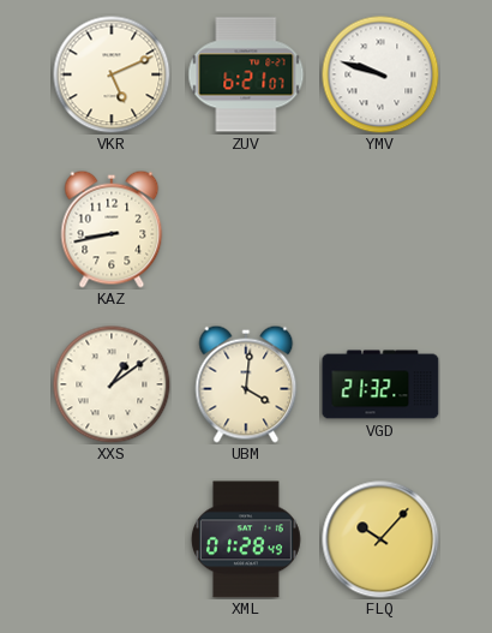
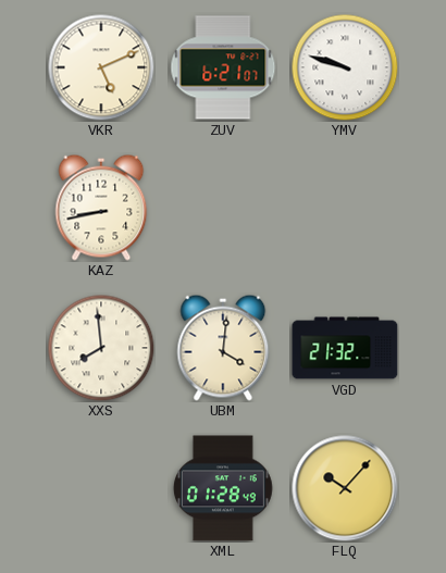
XXS: 1:09 -> 7:59
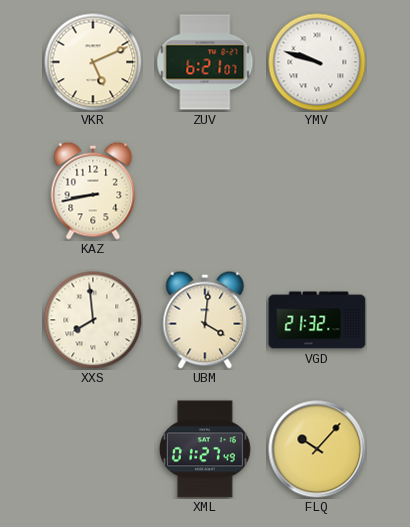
XML: 01:28 -> 01:27
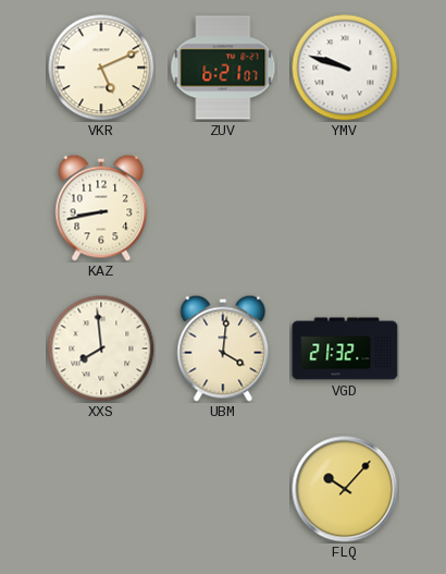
XML: 01:27 -> none
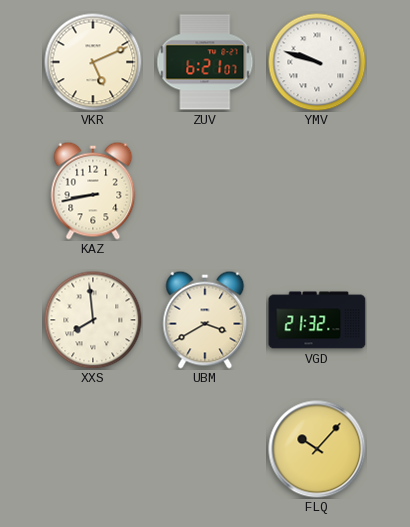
UBM: 4:01 -> 3:40
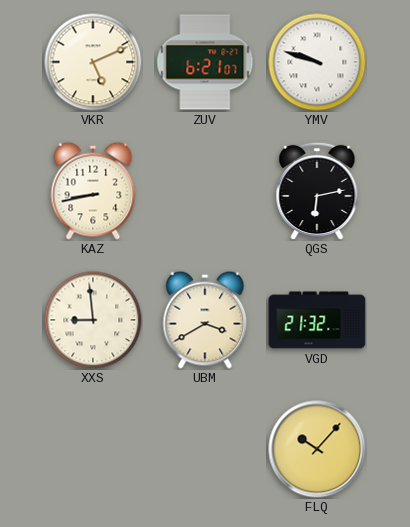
QGS: none -> 6:13
XXS: 7:59 -> 8:59
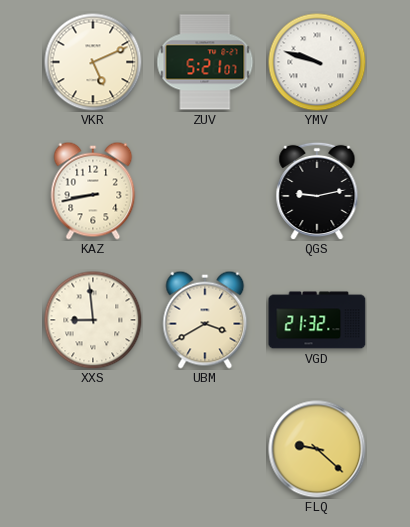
ZUV: 6:21 -> 5:21
QGS: 6:13 -> 9:13
FLQ: 10:07 -> 9:22
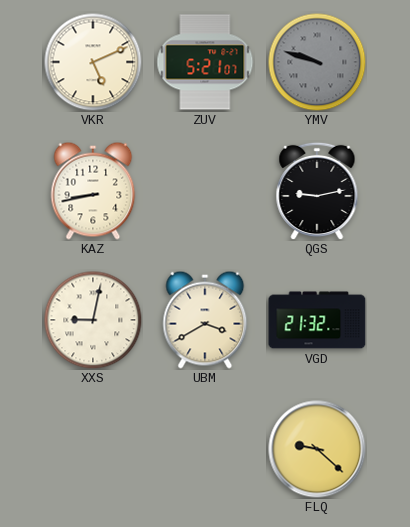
YMV dial: white -> grey
XXS: 8:59 -> 9:02
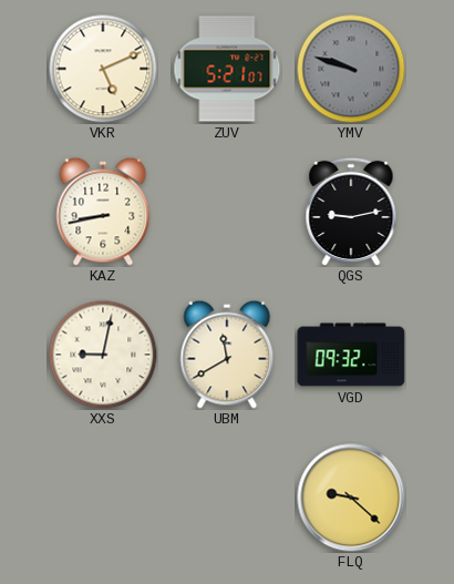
UBM: 3:40 -> 11:40
VGD: 21:32 -> 09:32
